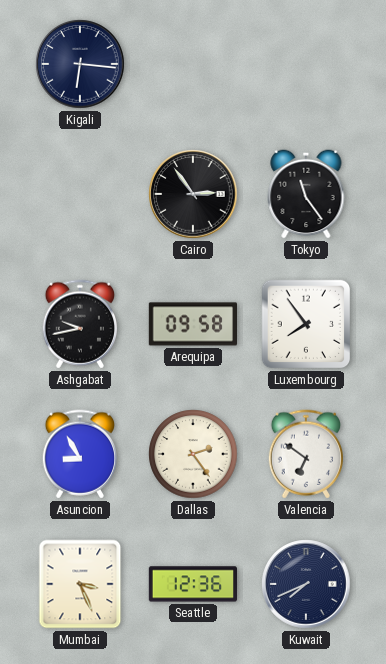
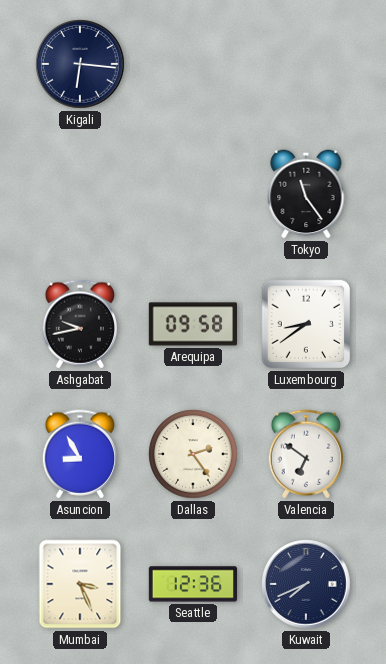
Cairo: 2:54 -> none
Luxembourg: 7:54 -> 8:39
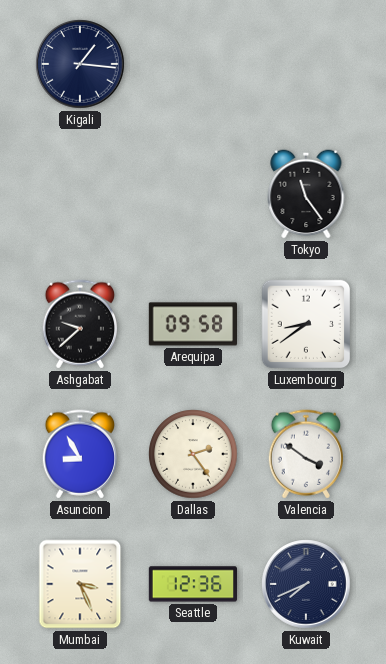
Kigali: 6:16 -> 1:16
Ashgabat: 9:43 -> 9:38
Valencia: 6:51 -> 3:51
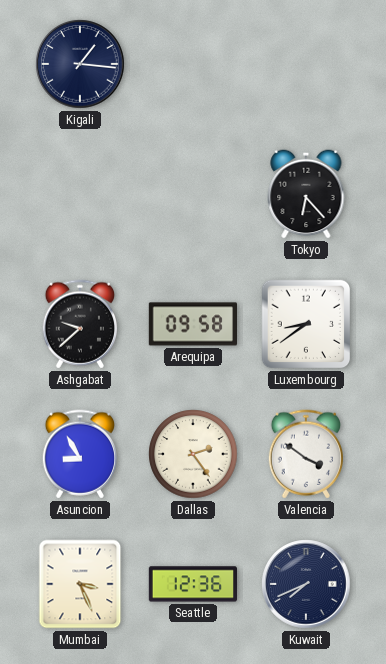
Tokyo: 11:24 -> 6:23
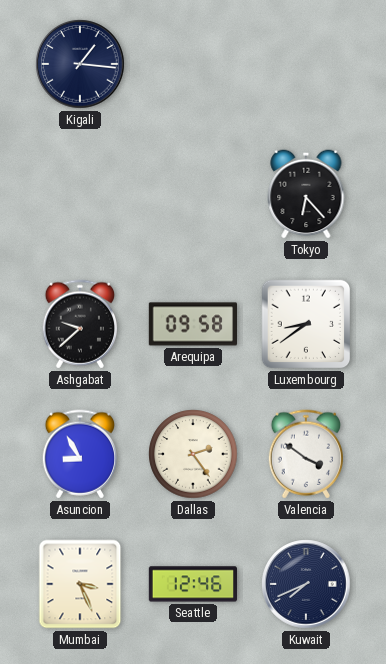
Seattle: 12:36 -> 12:46
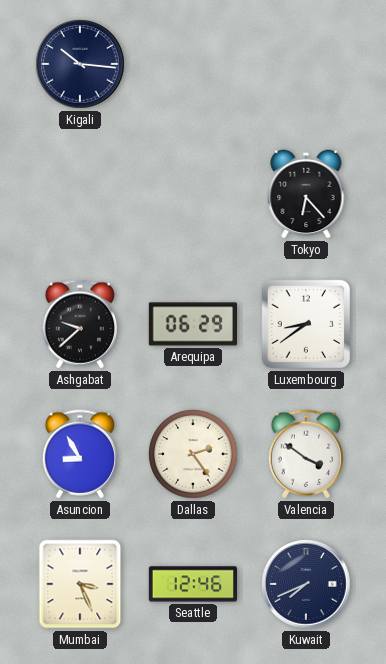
Kigali: 1:16 -> 10:16
Arequipa: 09:58 -> 06:29
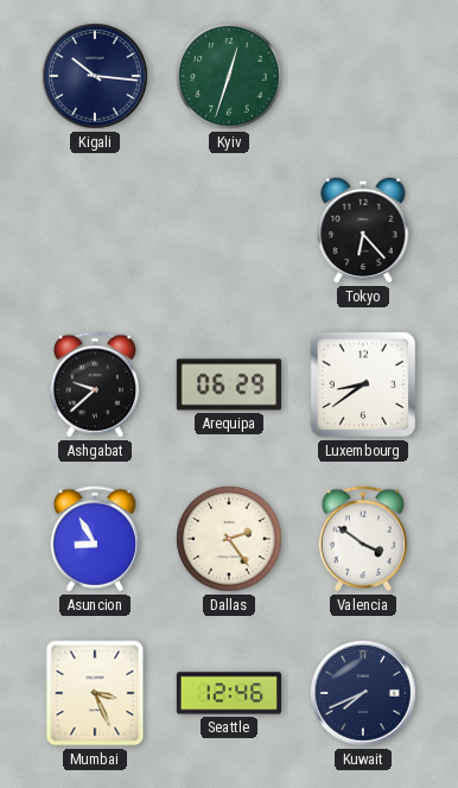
Kyiv: none -> 12:33
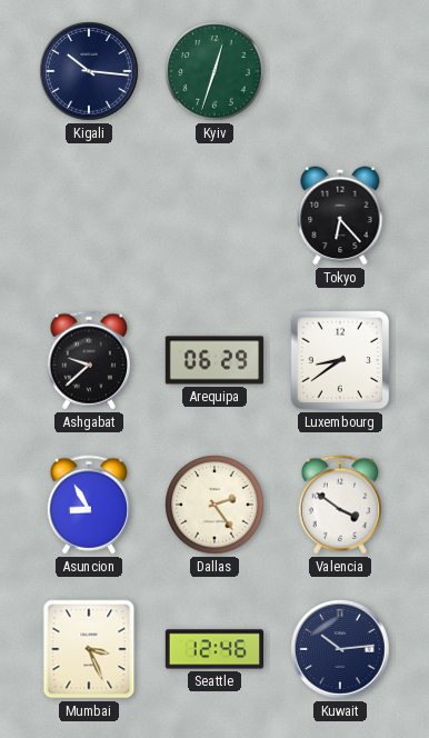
Kuwait: 7:41 -> 10:14
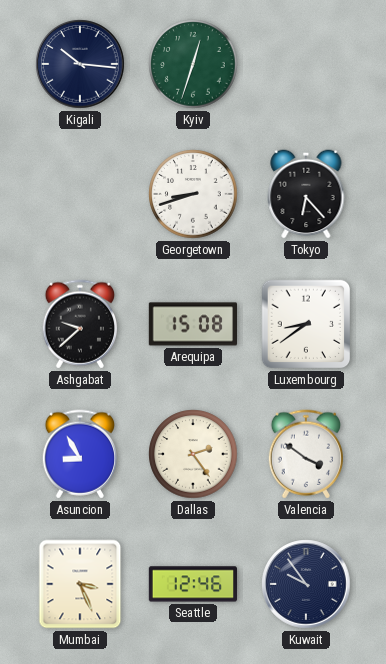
Georgetown: none -> 8:42
Arequipa: 06:29 -> 15:08
Kuwait: 10:14 -> 9:54
